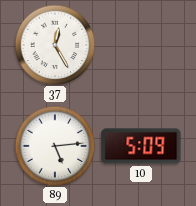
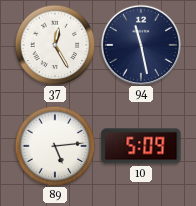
94: none -> 11:28
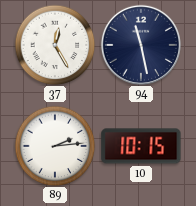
89: 5:14 -> 2:14
10: 5:09 -> 10:15
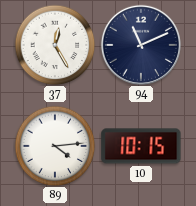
94: 11:28 -> 11:11
89: 2:14 -> 4:14
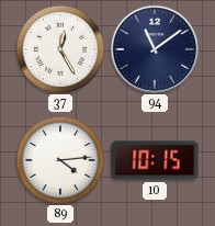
94: 11:11 -> 11:09
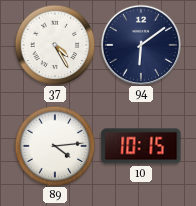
37: 12:25 -> 4:25
94: 11:09 -> 6:09
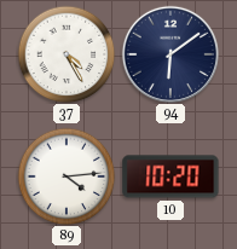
10: 10:15 -> 10:20
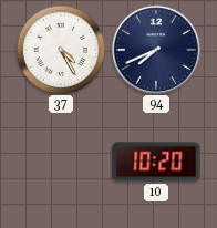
94: 6:09 -> 7:41
89: 4:14 -> none
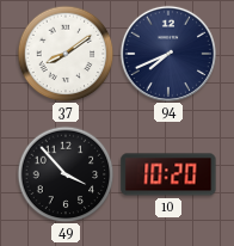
37: 4:25 -> 8:09
49: none -> 3:53
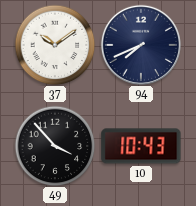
37: 8:09 -> 10:09
10: 10:20 -> 10:43
